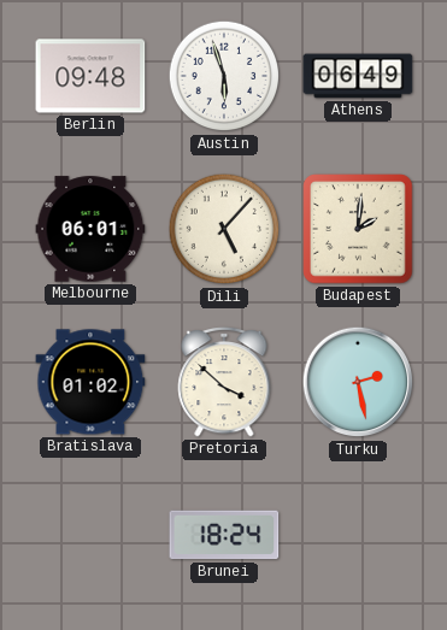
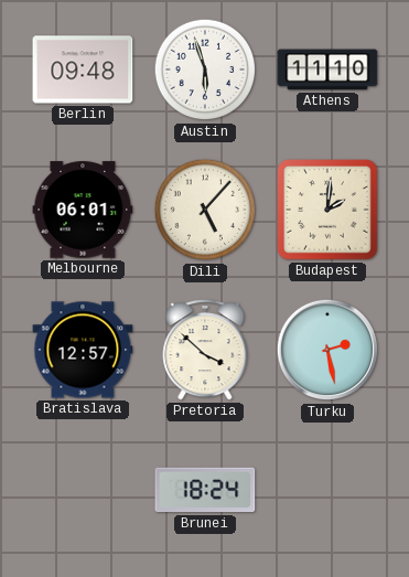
Athens: 06:49 -> 11:10
Bratislava: 01:02 -> 12:57
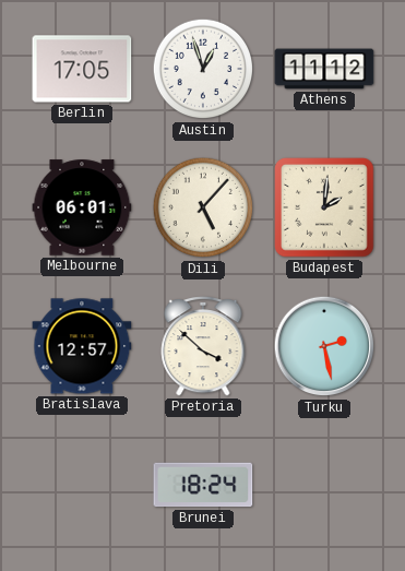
Berlin: 09:48 -> 17:05
Austin: 5:57 -> 12:57
Athens: 11:10 -> 11:12
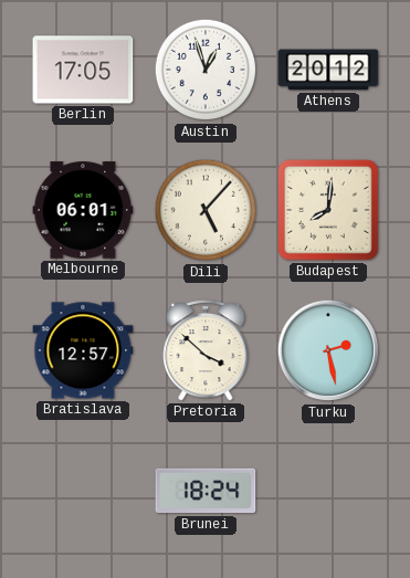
Athens: 11:12 -> 20:12
Budapest: 2:01 -> 8:01
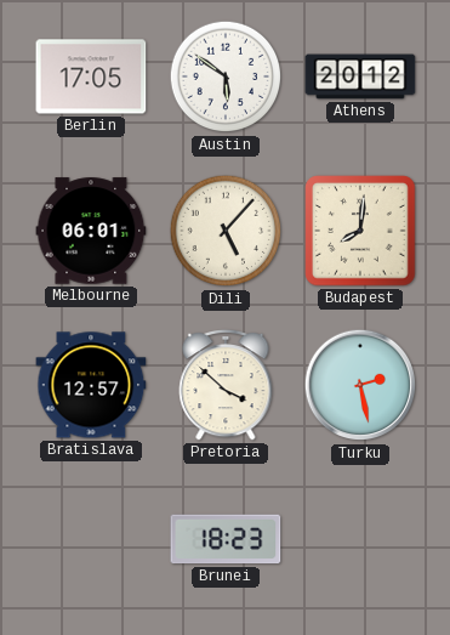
Austin: 12:57 -> 5:51
Brunei: 18:24 -> 18:23
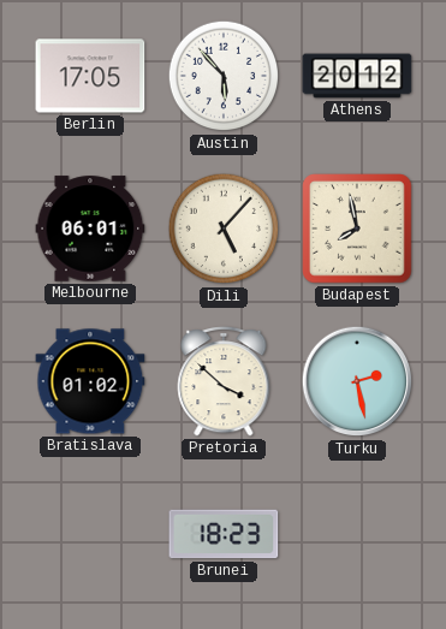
Austin: 5:51 -> 5:53
Budapest: 8:01 -> 7:58
Bratislava: 12:57 -> 01:02
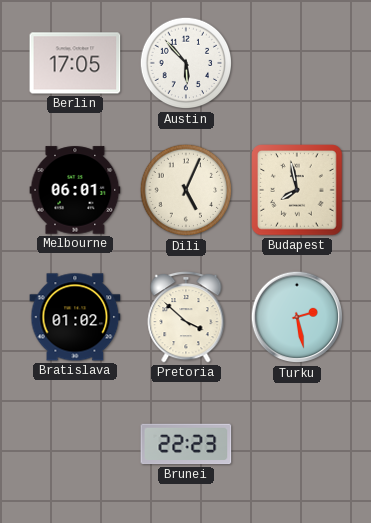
Athens: 20:12 -> none
Dili: 5:07 -> 5:04
Brunei: 18:23 -> 22:23
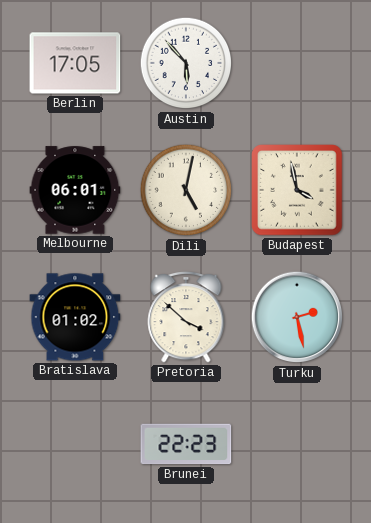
Dili: 5:04 -> 5:02
Budapest: 7:58 -> 3:58
